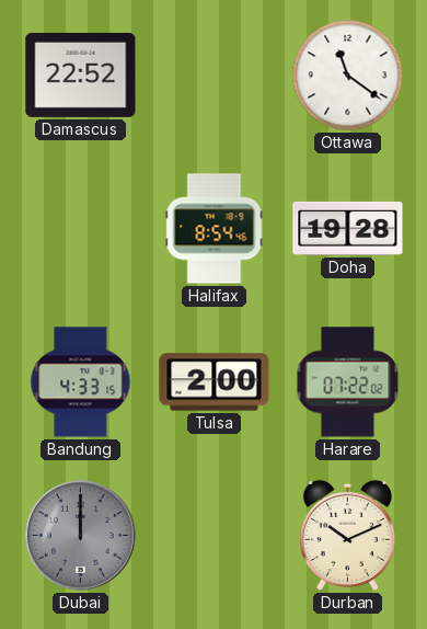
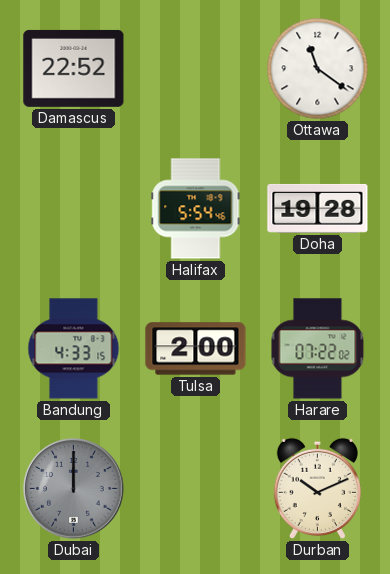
Halifax: 8:54 -> 5:54
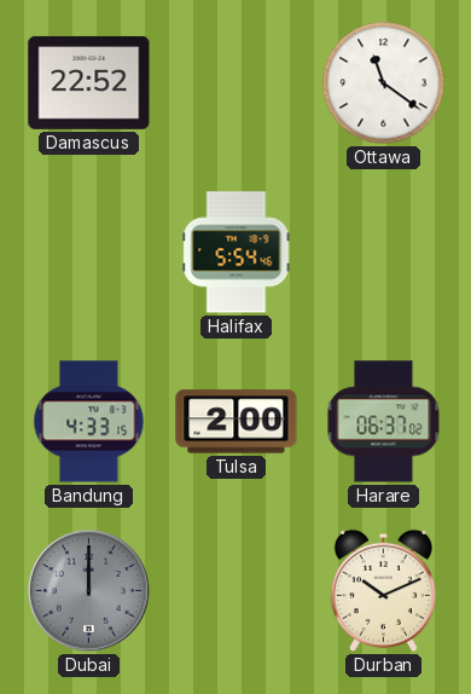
Doha: 19:28 -> none
Harare: 07:22 -> 06:37
